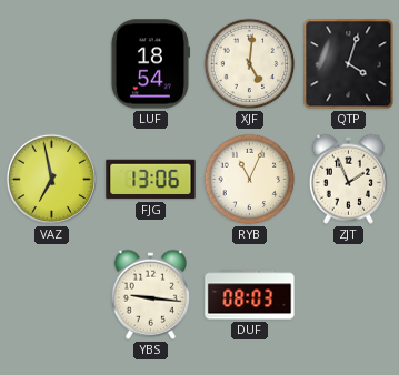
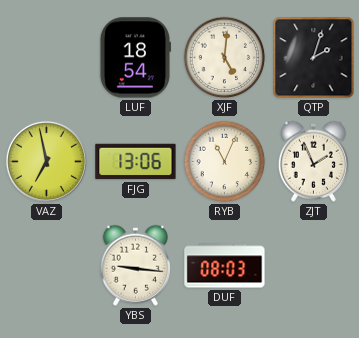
QTP: 4:03 -> 2:03
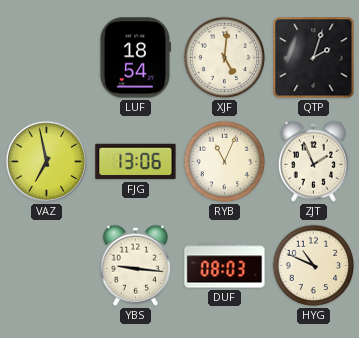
HYG: none -> 10:49
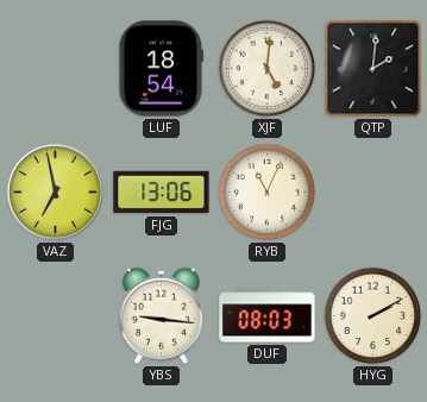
QTP: 2:03 -> 2:01
ZJT: 1:56 -> none
HYG: 10:49 -> 2:10
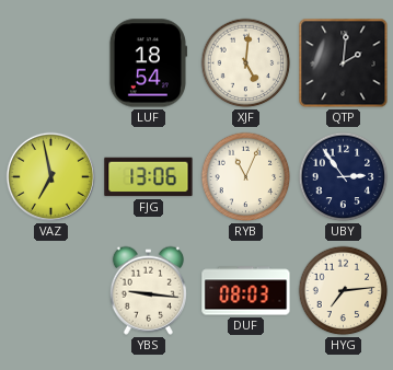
UBY: none -> 2:54
HYG: 2:10 -> 7:14
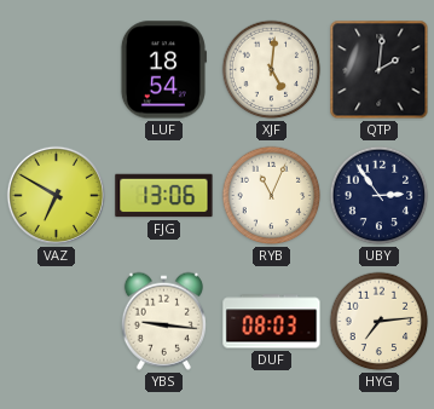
VAZ: 6:58 -> 6:50
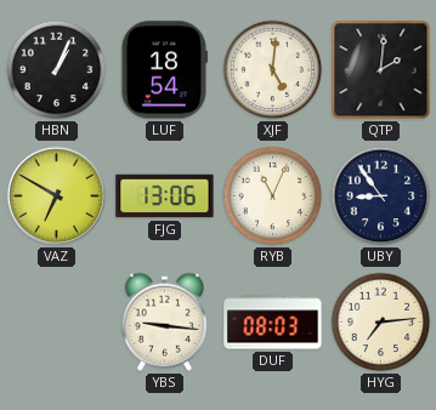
HBN: none -> 1:04
UBY: 2:54 -> 8:54
